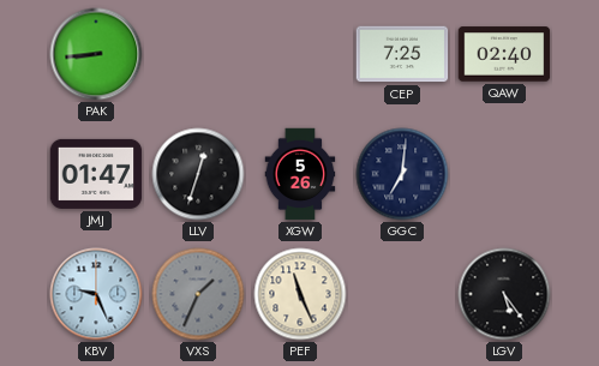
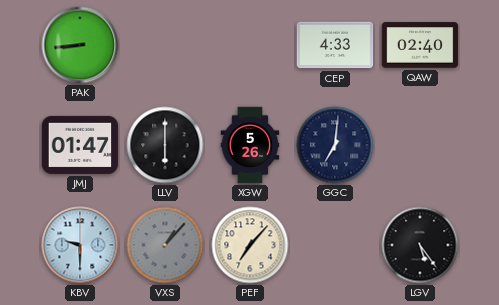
CEP: 7:25 -> 4:33
LLV: 12:33 -> 6:00
KBV: 9:26 -> 9:30
VXS: 1:34 -> 1:07
PEF: 11:26 -> 7:07
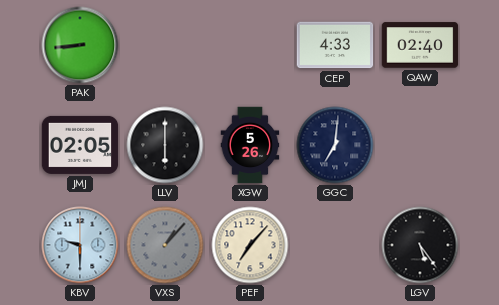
JMJ: 01:47 -> 02:05
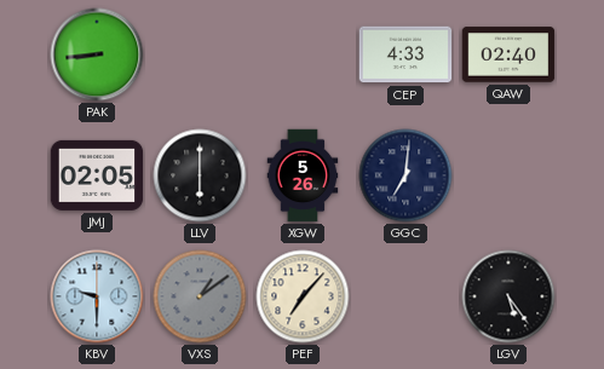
VXS: 1:07 -> 1:09
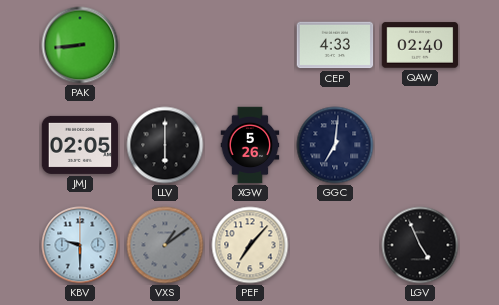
LGV: 5:24 -> 4:56
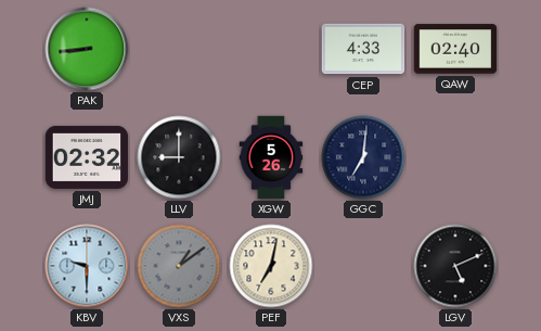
JMJ: 02:05 -> 02:32
LLV: 6:00 -> 9:00
PEF: 7:07 -> 7:02
LGV: 4:56 -> 5:11
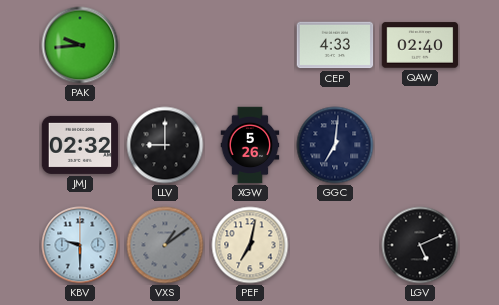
PAK: 8:44 -> 9:44
